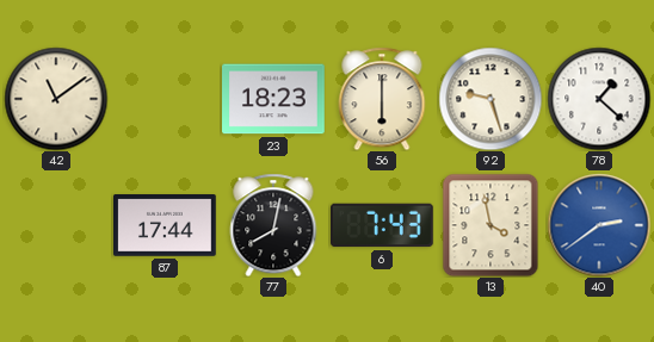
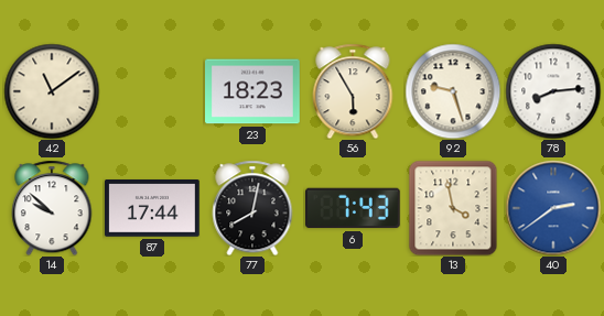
56: 6:00 -> 5:55
78: 1:22 -> 8:14
14: none -> 9:52
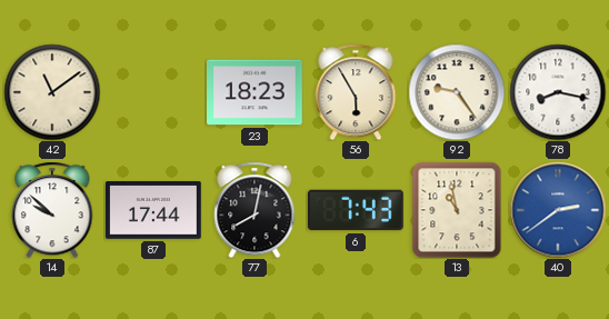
92: 9:27 -> 9:24
78: 8:14 -> 8:17
13: 3:58 -> 10:58
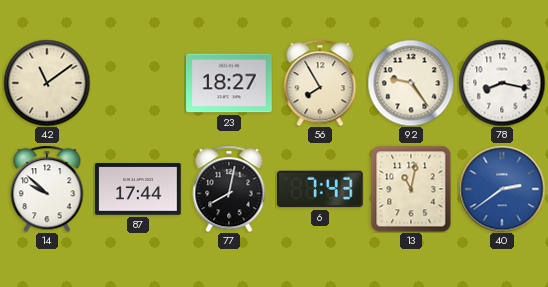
23: 18:23 -> 18:27
56: 5:55 -> 7:55
13: 10:58 -> 11:02
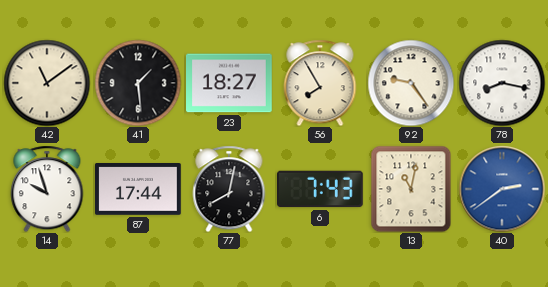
41: none -> 1:29
14: 9:52 -> 9:57
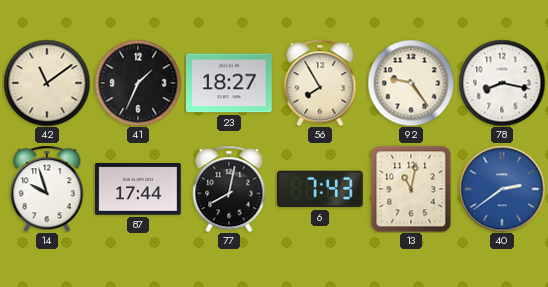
41: 1:29 -> 1:34
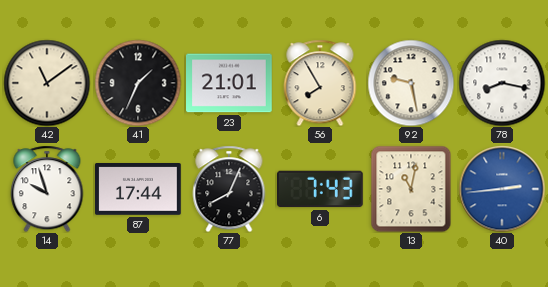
23: 18:27 -> 21:01
92: 9:24 -> 9:28
77: 8:02 -> 8:04
40: 2:39 -> 2:44
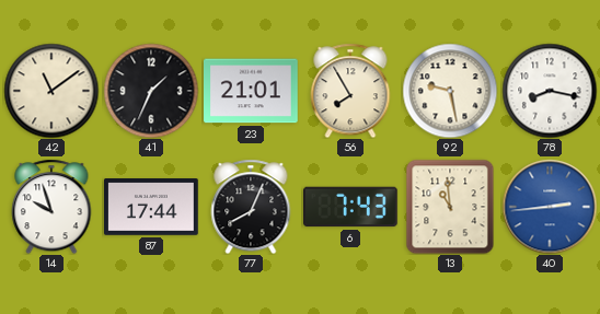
13: 11:02 -> 10:59
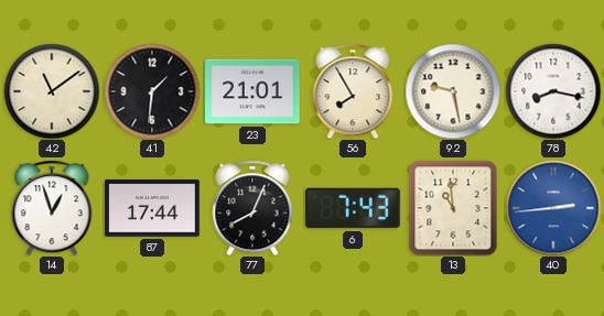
41: 1:34 -> 1:31
14: 9:57 -> 12:57
